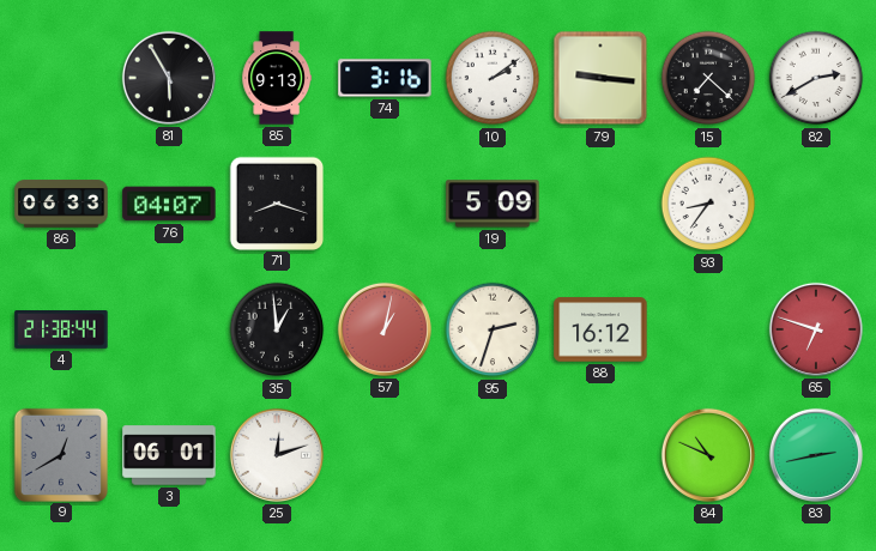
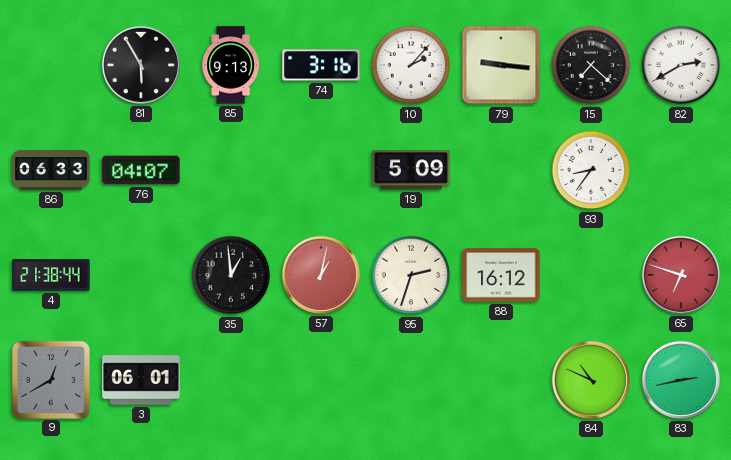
10: 2:09 -> 2:07
71: 8:18 -> none
25: 12:12 -> none
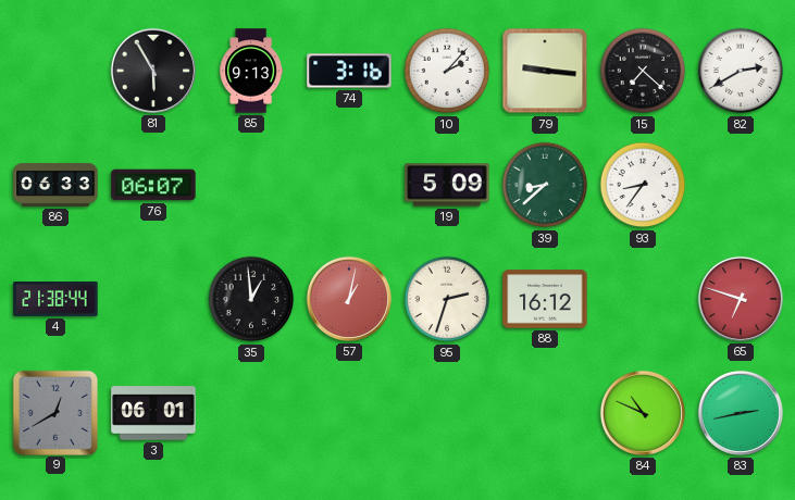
76: 04:07 -> 06:07
39: none -> 8:38
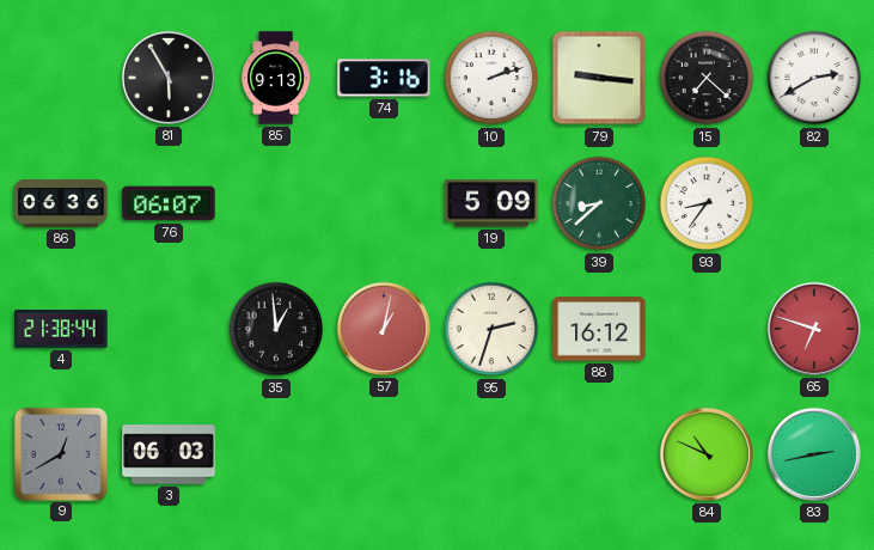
10: 2:07 -> 2:12
86: 06:33 -> 06:36
3: 06:01 -> 06:03
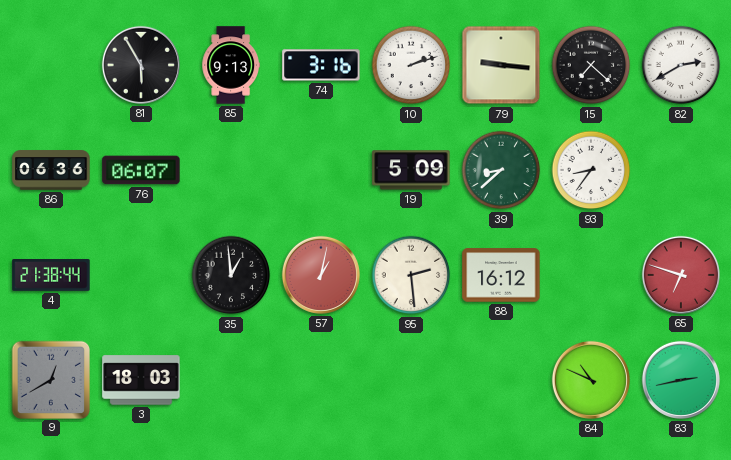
95: 2:33 -> 2:29
3: 06:03 -> 18:03
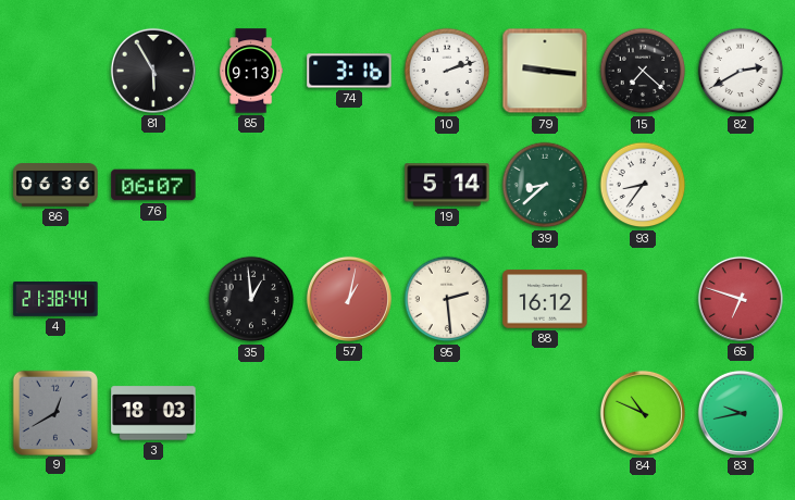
19: 5:09 -> 5:14
83: 2:43 -> 9:43
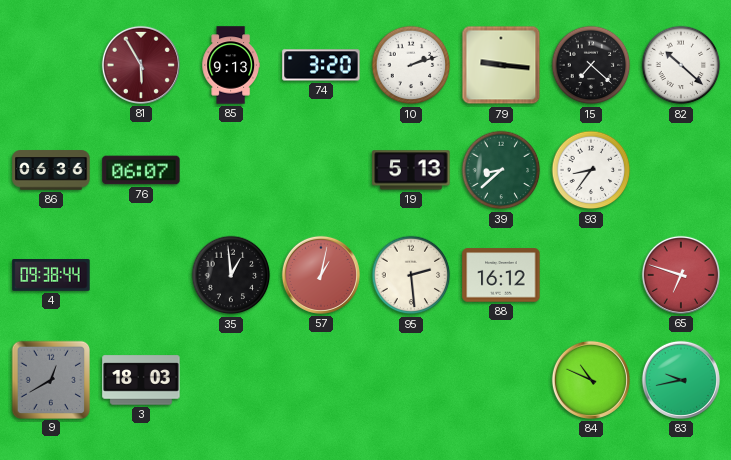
81 dial: black -> burgundy
74: 3:16 -> 3:20
82: 2:40 -> 10:22
19: 5:14 -> 5:13
4: 21:38 -> 09:38
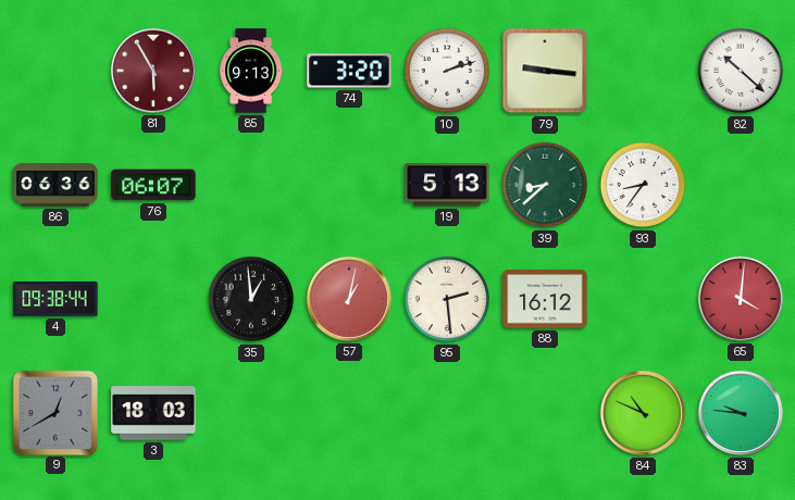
15: 7:22 -> none
65: 6:48 -> 4:01
83: 9:43 -> 9:46
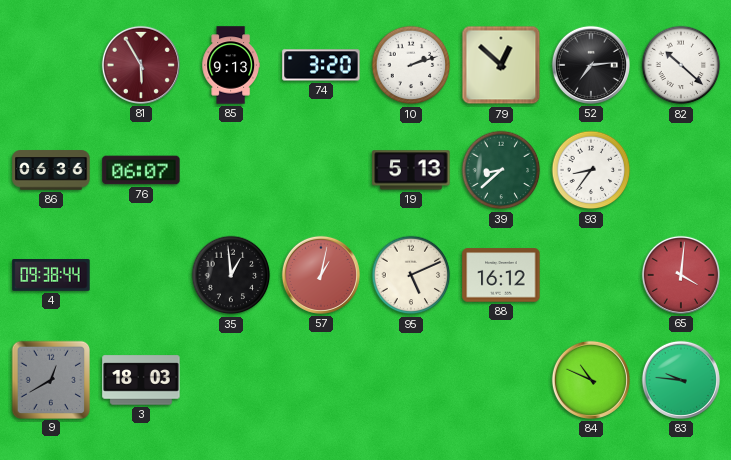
79: 9:16 -> 12:52
52: none -> 7:14
95: 2:29 -> 5:11
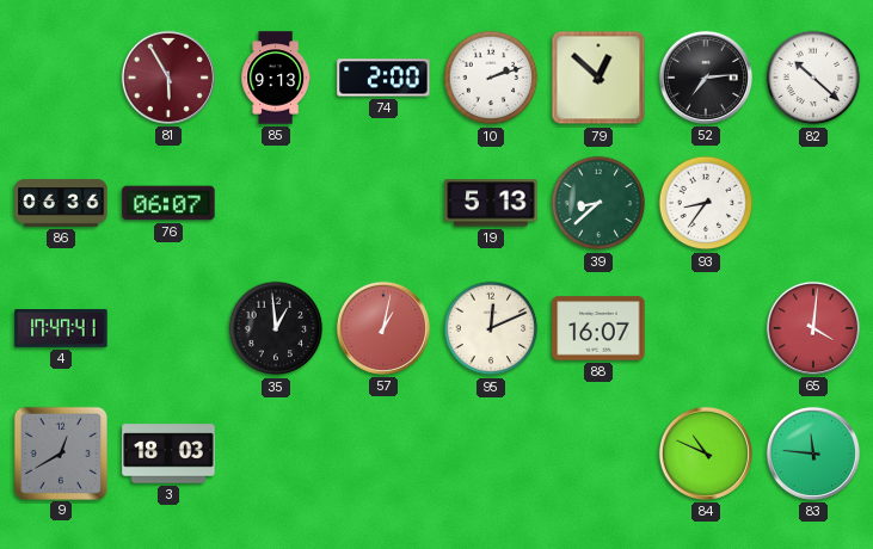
74: 3:20 -> 2:00
4: 09:38 -> 17:47
95: 5:11 -> 12:11
88: 16:12 -> 16:07
83: 9:46 -> 11:46
